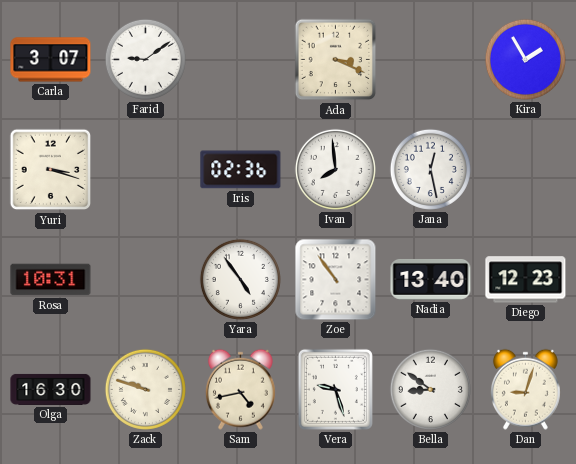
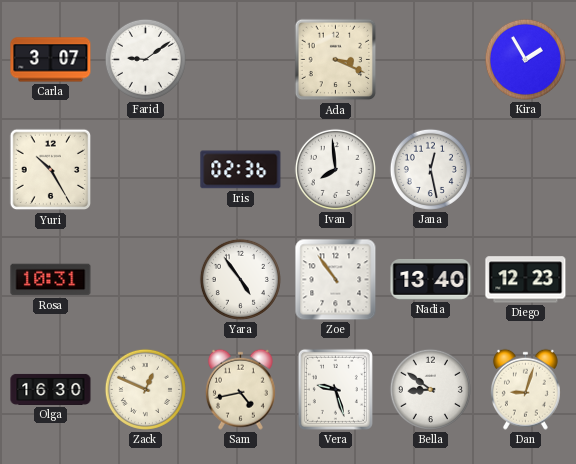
Yuri: 3:18 -> 10:25
Zack: 9:48 -> 12:49
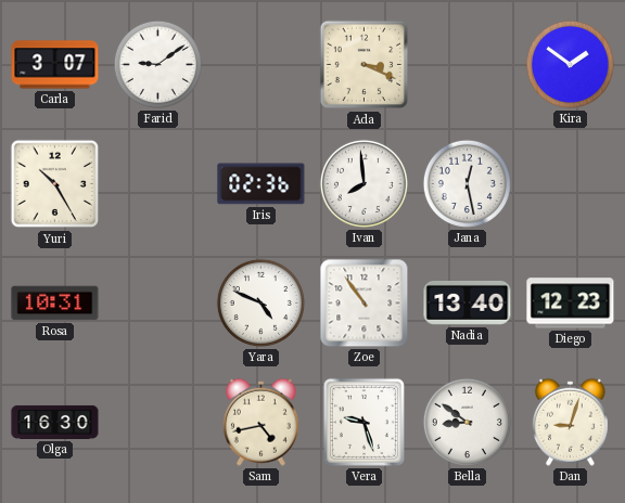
Kira: 1:55 -> 1:51
Yara: 4:54 -> 4:49
Zack: 12:49 -> none
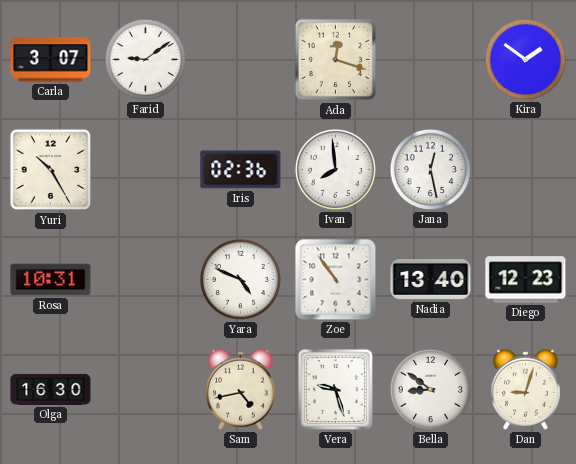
Ada: 3:19 -> 12:18
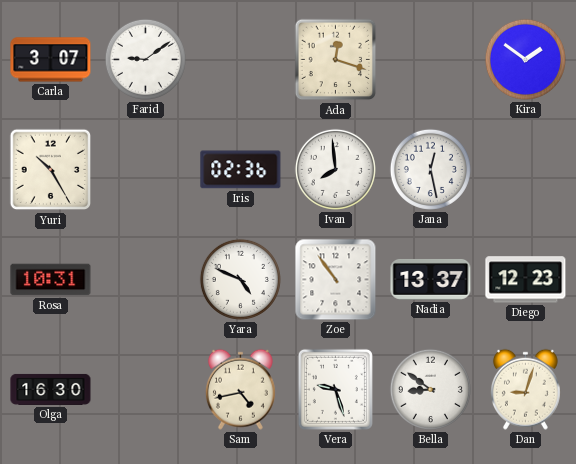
Nadia: 13:40 -> 13:37
